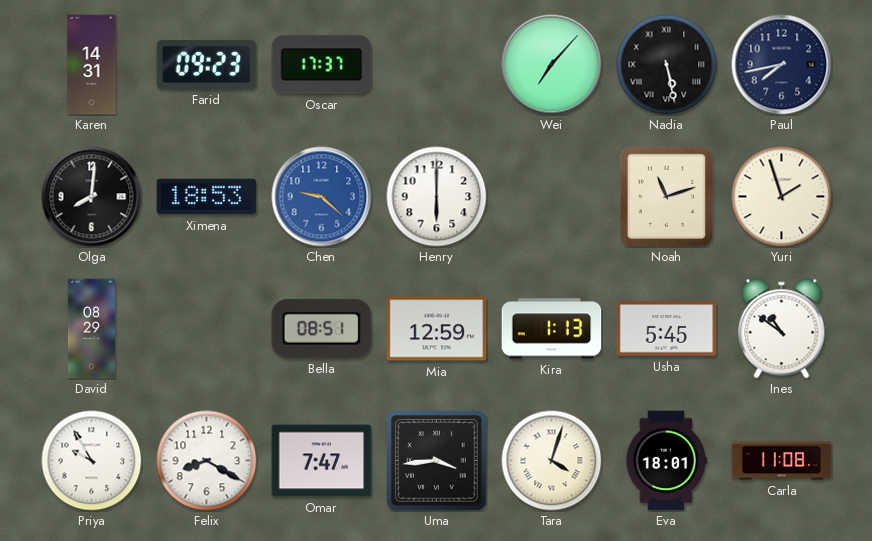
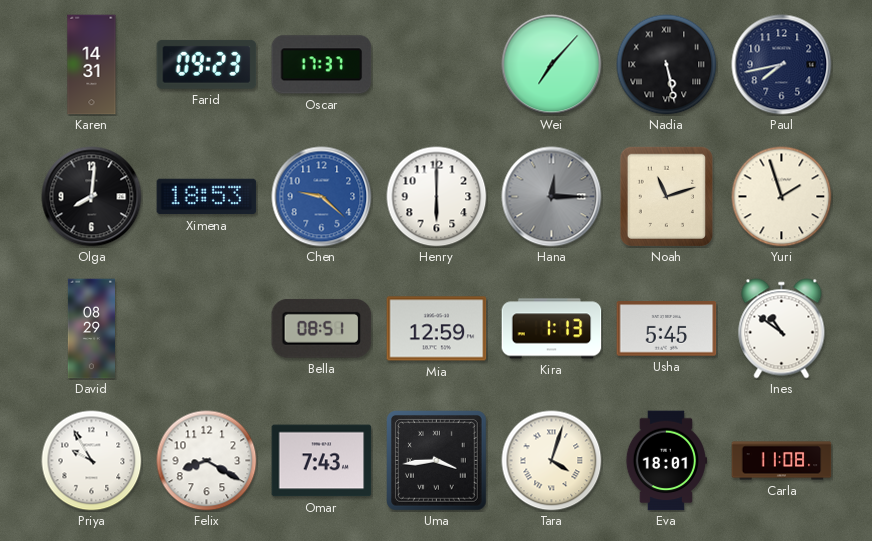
Hana: none -> 12:15
Omar: 7:47 -> 7:43
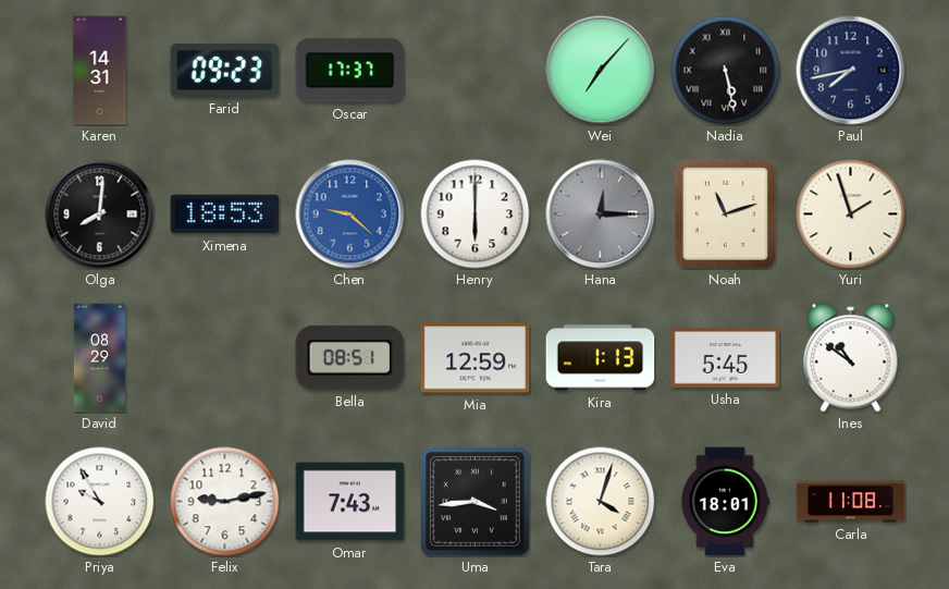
Felix: 8:20 -> 9:13
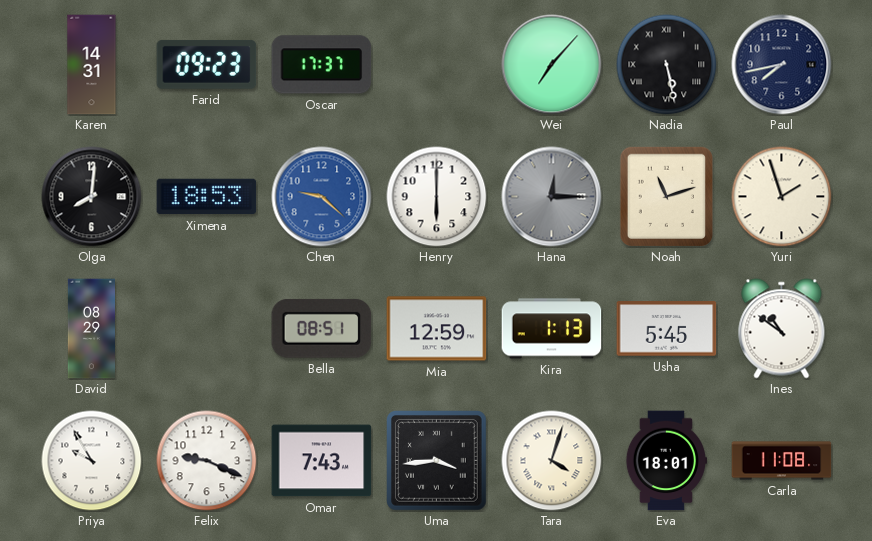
Felix: 9:13 -> 9:19
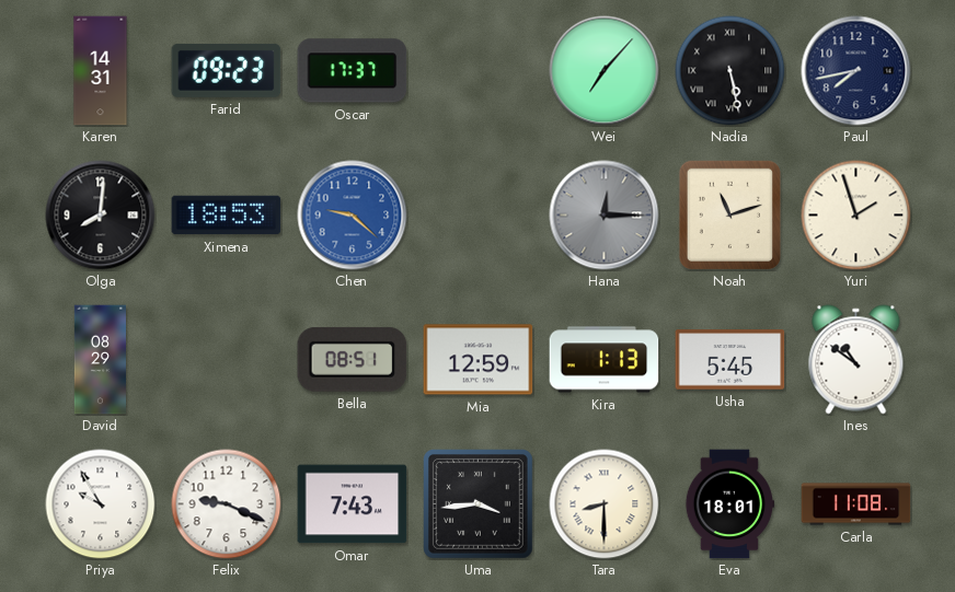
Henry: 6:00 -> none
Tara: 4:03 -> 8:30
